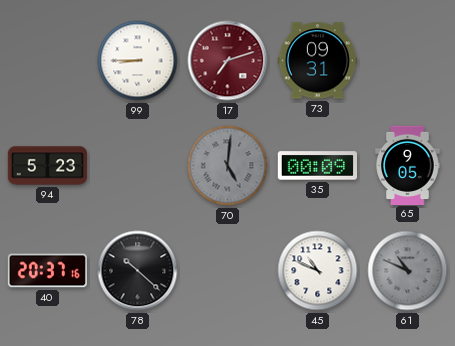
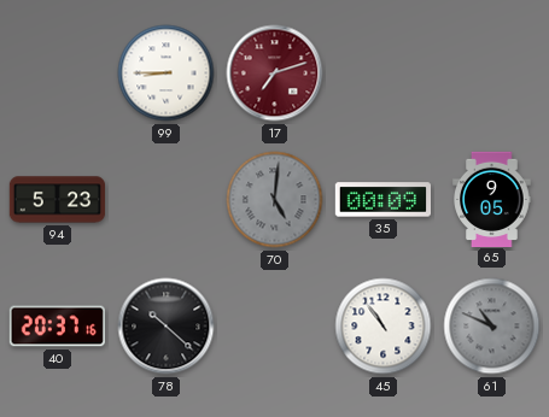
73: 09:31 -> none
45: 10:49 -> 10:54
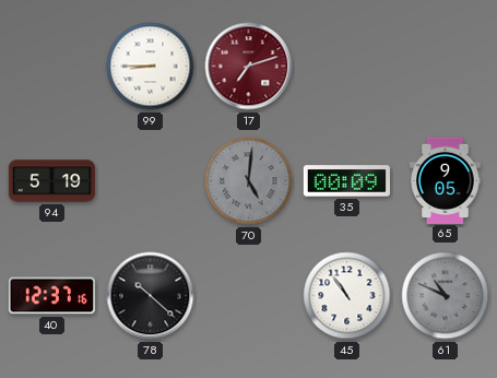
94: 5:23 -> 5:19
40: 20:37 -> 12:37
